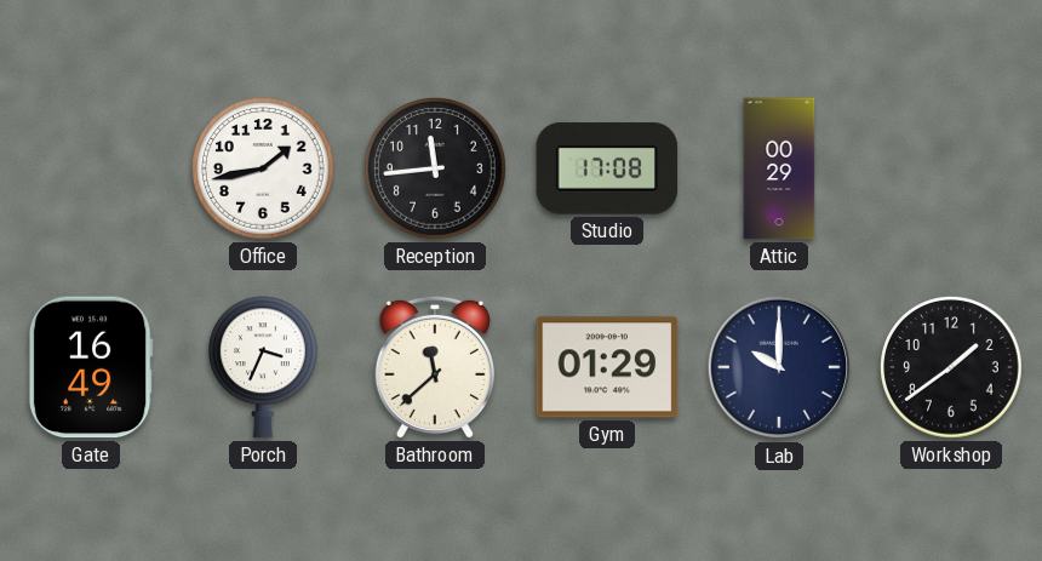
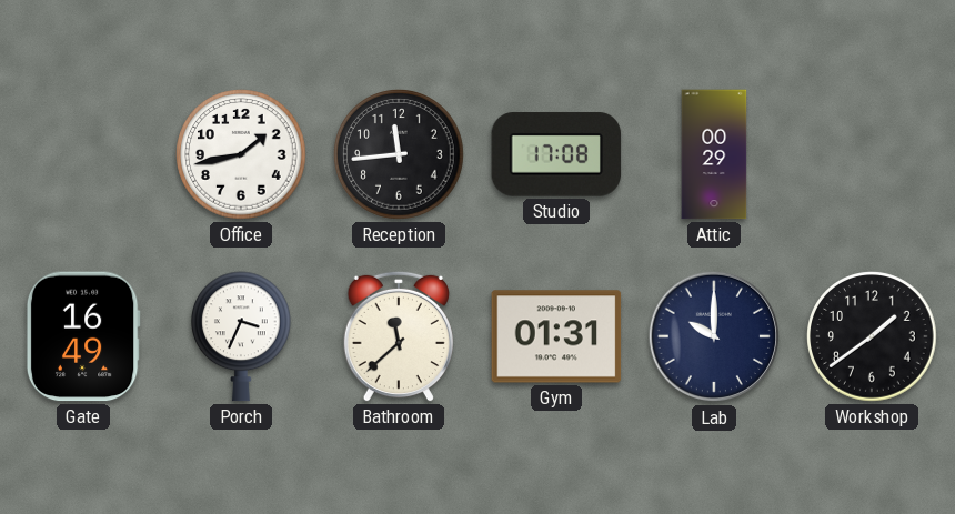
Gym: 01:29 -> 01:31
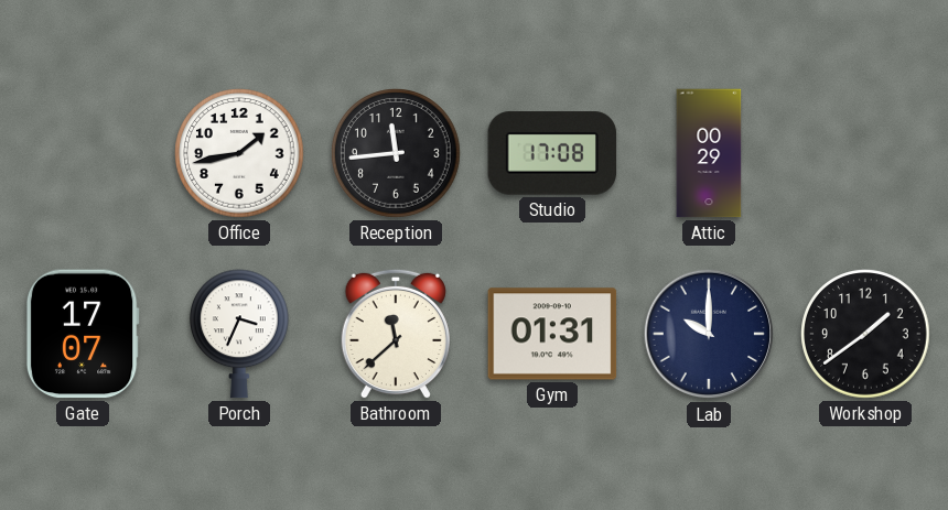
Gate: 16:49 -> 17:07
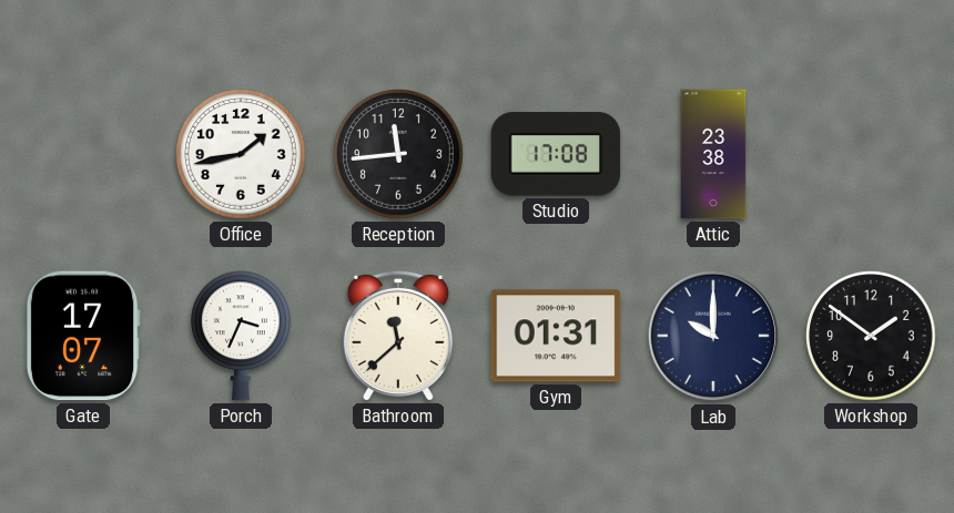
Attic: 00:29 -> 23:38
Workshop: 1:39 -> 1:51
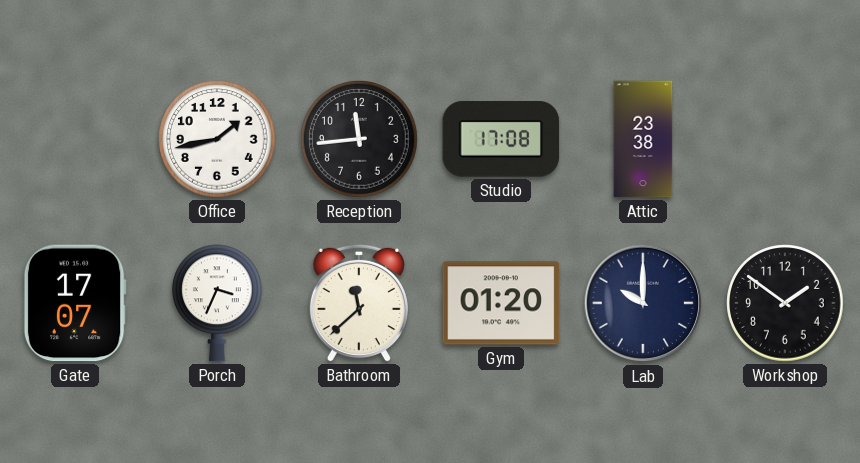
Gym: 01:31 -> 01:20
